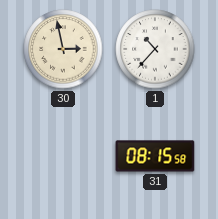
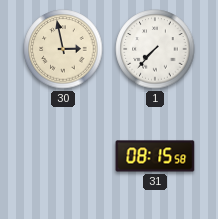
1: 10:37 -> 7:37
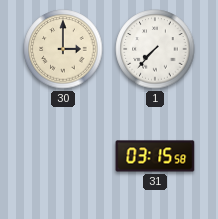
30: 2:58 -> 3:00
31: 08:15 -> 03:15
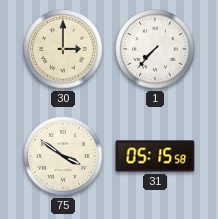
75: none -> 3:51
31: 03:15 -> 05:15
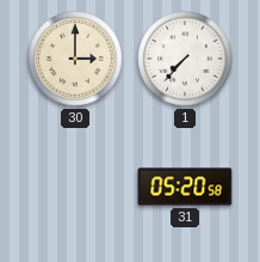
75: 3:51 -> none
31: 05:15 -> 05:20
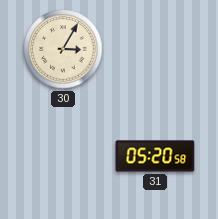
30: 3:00 -> 3:05
1: 7:37 -> none
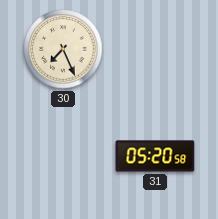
30: 3:05 -> 7:26
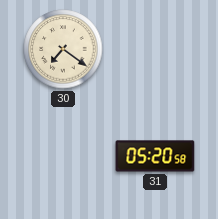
30: 7:26 -> 7:21
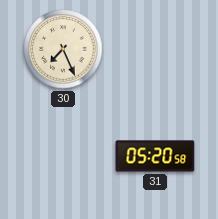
30: 7:21 -> 7:26
